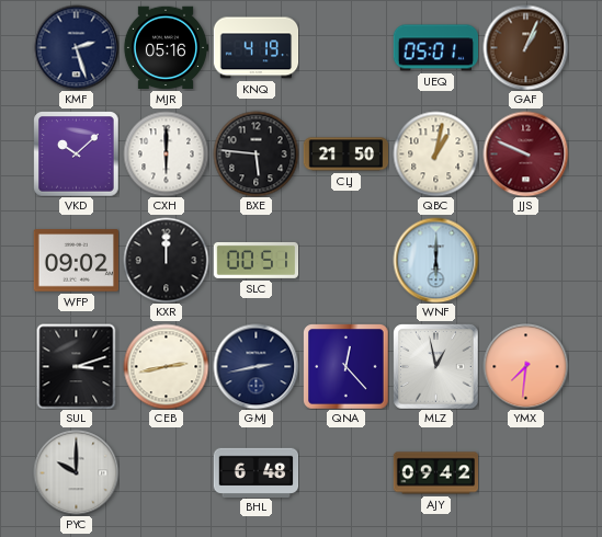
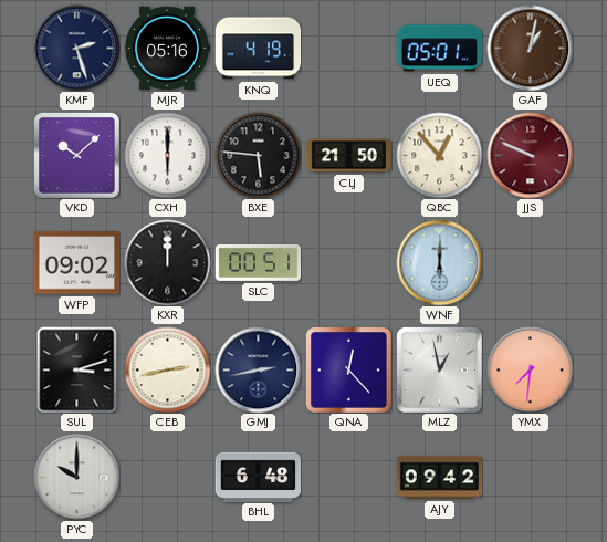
GAF: 1:04 -> 1:02
QBC: 1:02 -> 12:53
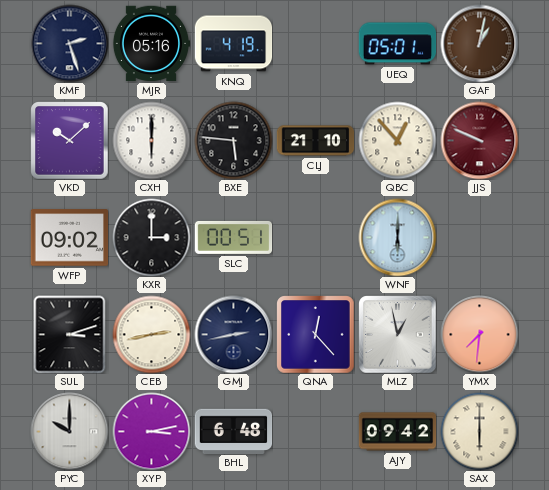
CLJ: 21:50 -> 21:10
KXR: 12:00 -> 3:00
XYP: none -> 3:13
SAX: none -> 6:00
